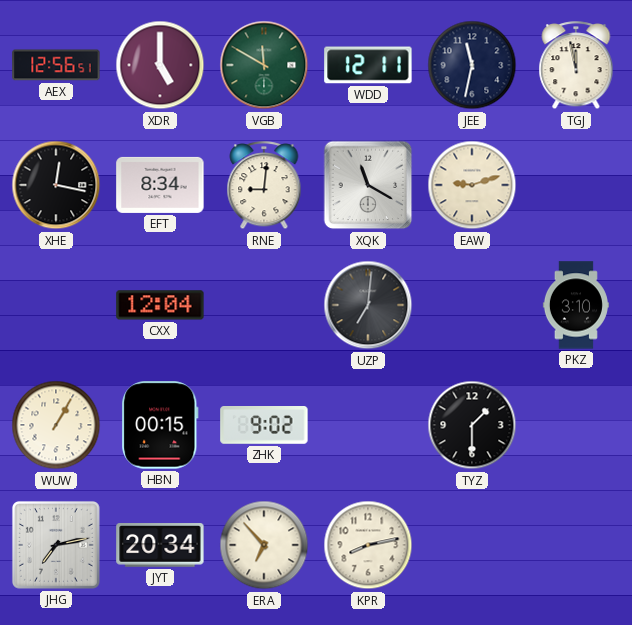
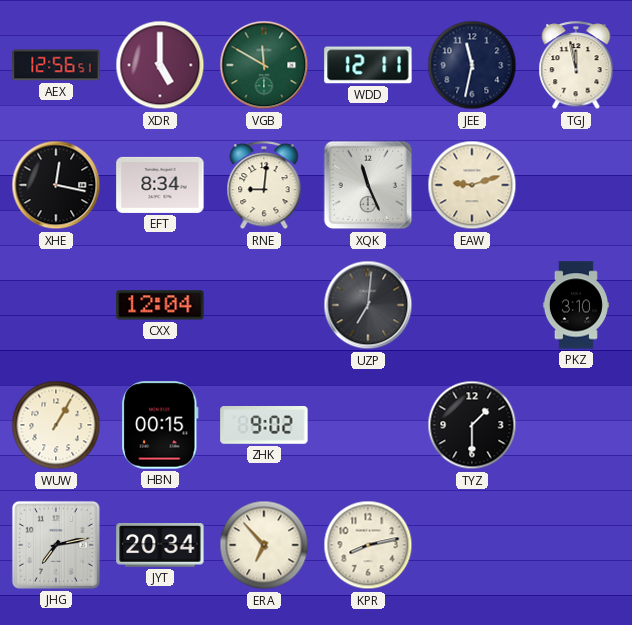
XQK: 11:20 -> 11:26
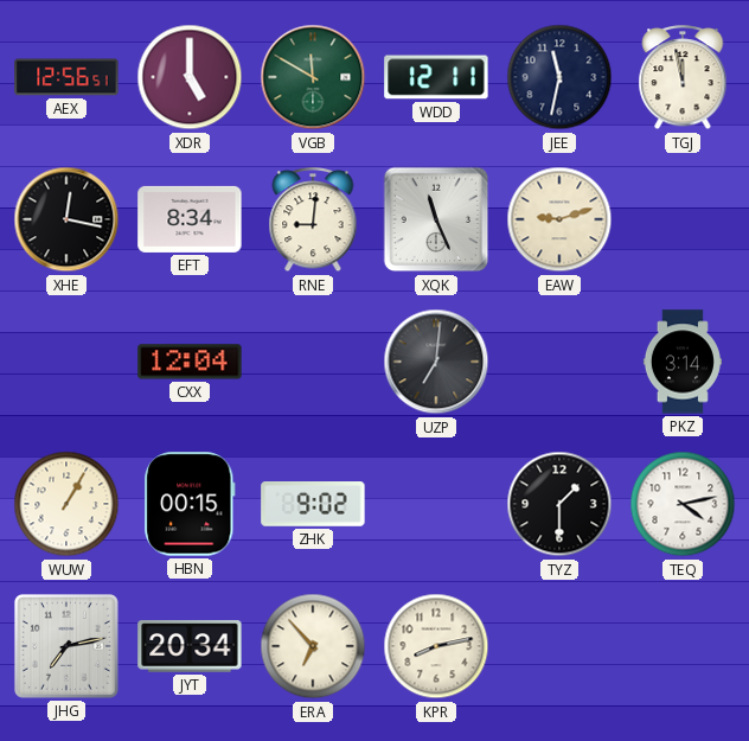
PKZ: 3:10 -> 3:14
TEQ: none -> 4:13
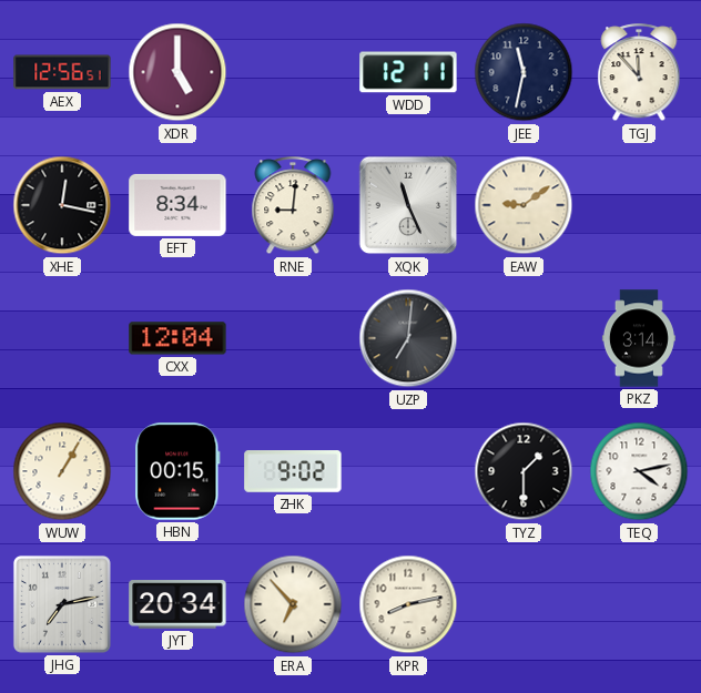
VGB: 11:50 -> none
TGJ: 11:58 -> 11:53
EAW: 9:12 -> 9:09
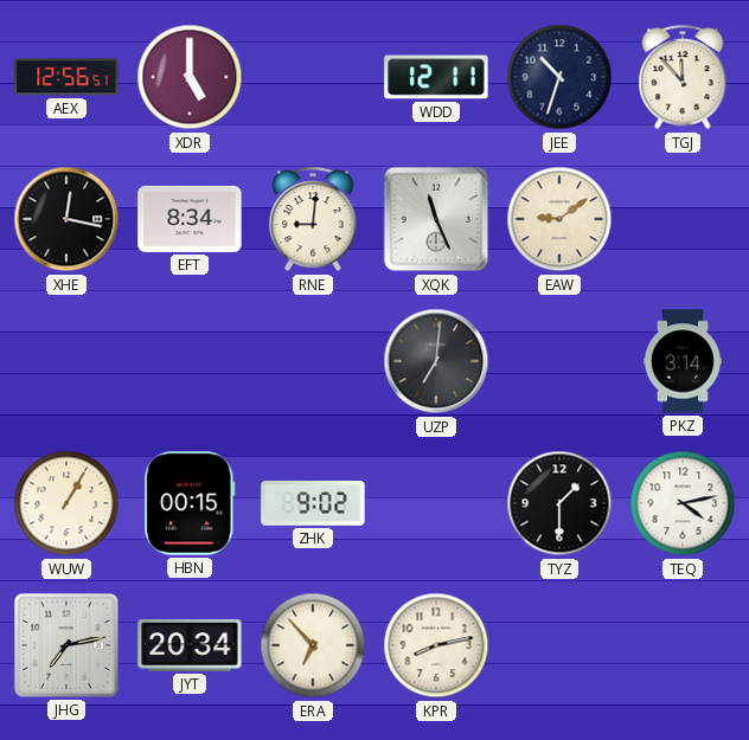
JEE: 11:32 -> 10:33
CXX: 12:04 -> none
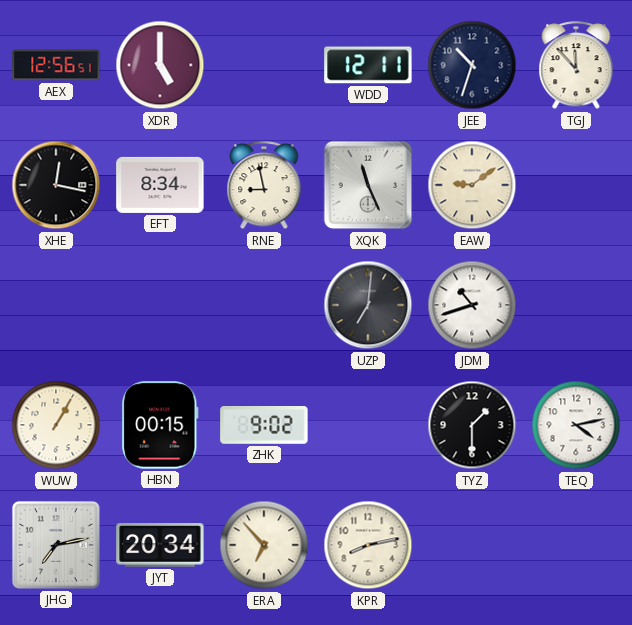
RNE: 9:01 -> 8:58
JDM: none -> 10:42
PKZ: 3:14 -> none
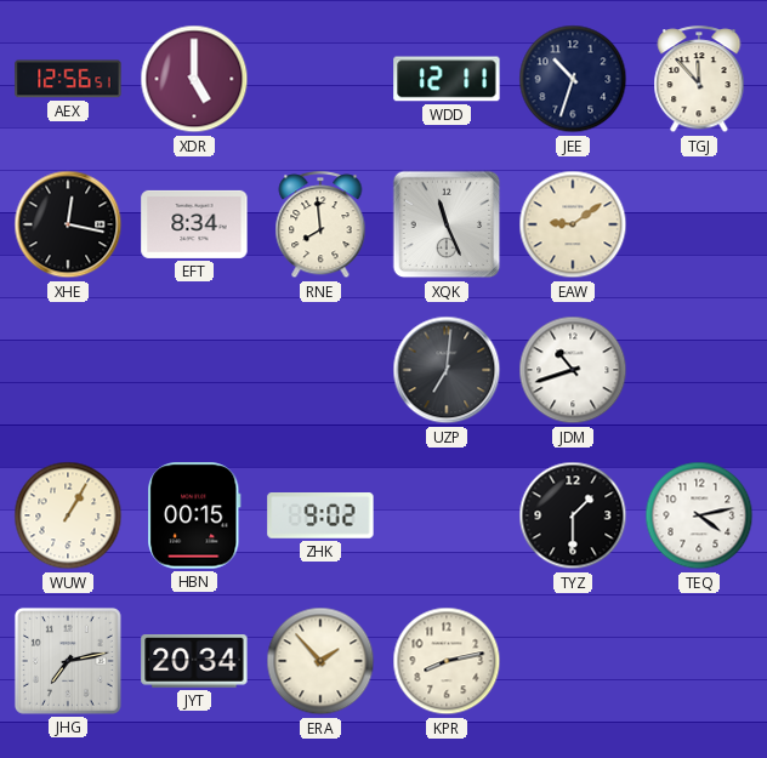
RNE: 8:58 -> 7:59
ERA: 6:53 -> 1:53
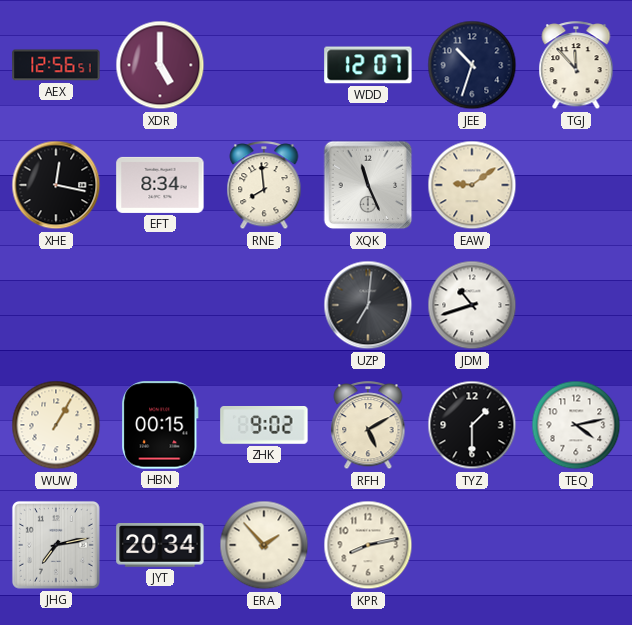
WDD: 12:11 -> 12:07
RFH: none -> 5:10
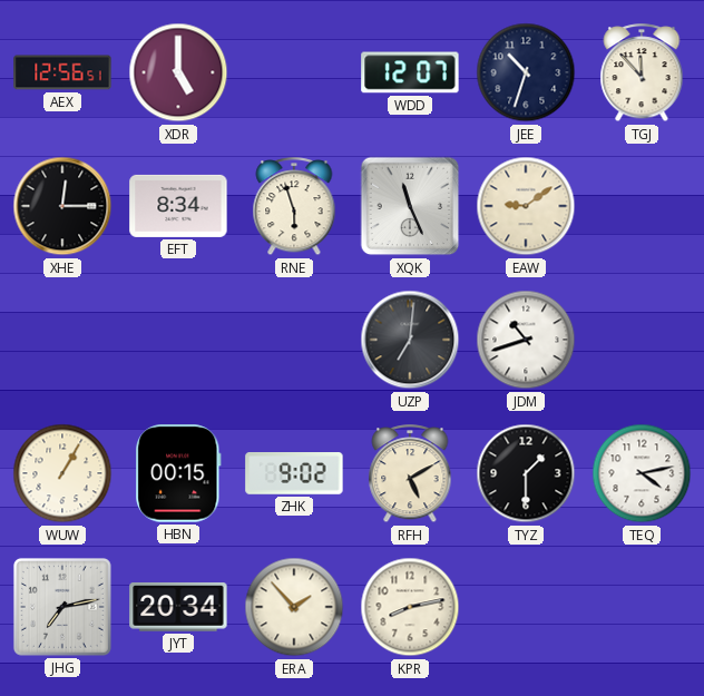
XHE: 12:17 -> 12:15
RNE: 7:59 -> 5:57
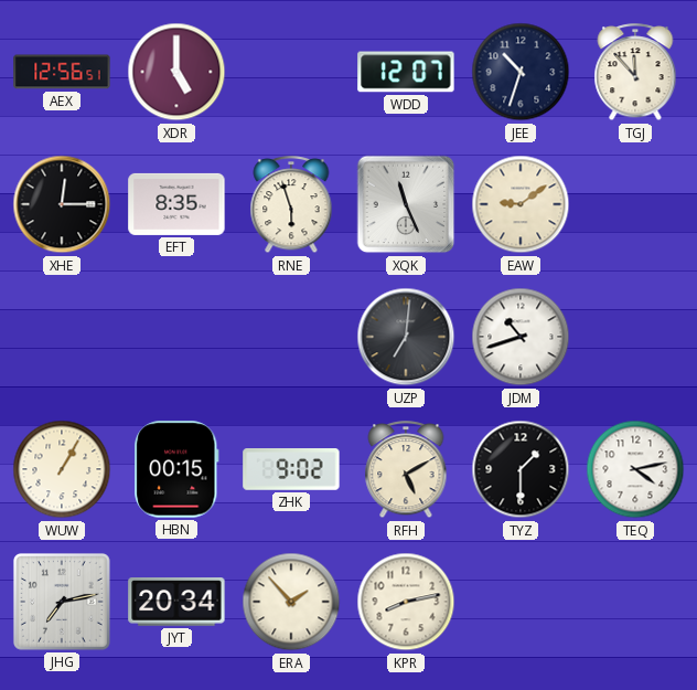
EFT: 8:34 -> 8:35
